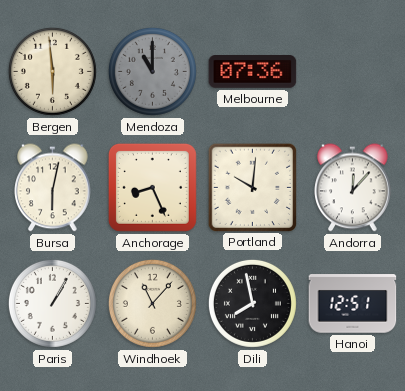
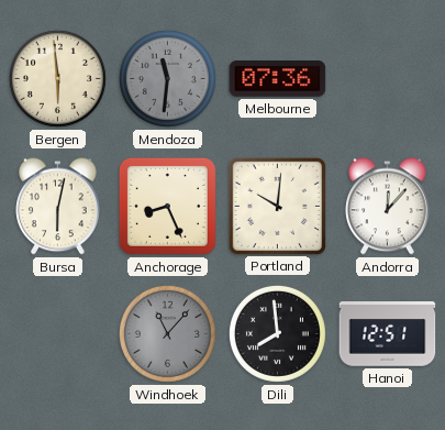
Mendoza: 11:00 -> 11:31
Paris: 1:05 -> none
Windhoek dial: cream -> grey
Dili: 7:58 -> 7:59
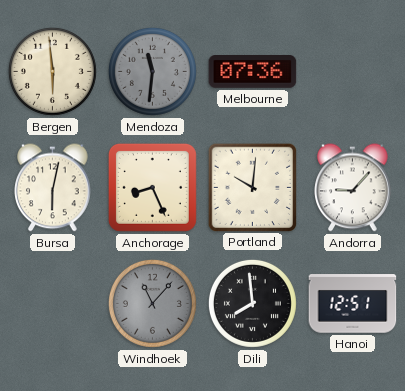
Andorra: 12:07 -> 9:07
